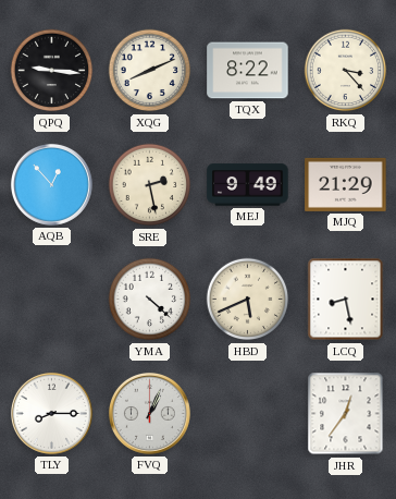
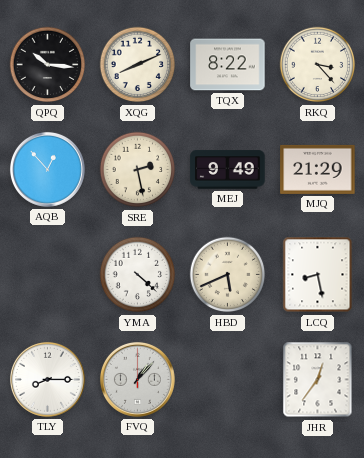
QPQ: 9:16 -> 10:16
FVQ: 1:04 -> 1:07
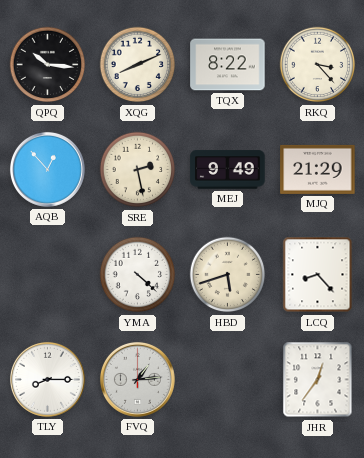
HBD: 5:41 -> 5:42
LCQ: 8:28 -> 8:23
FVQ: 1:07 -> 1:14
